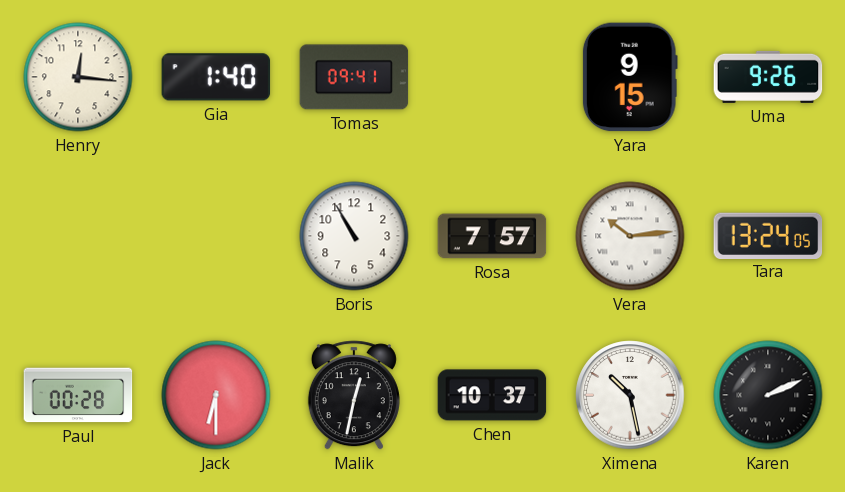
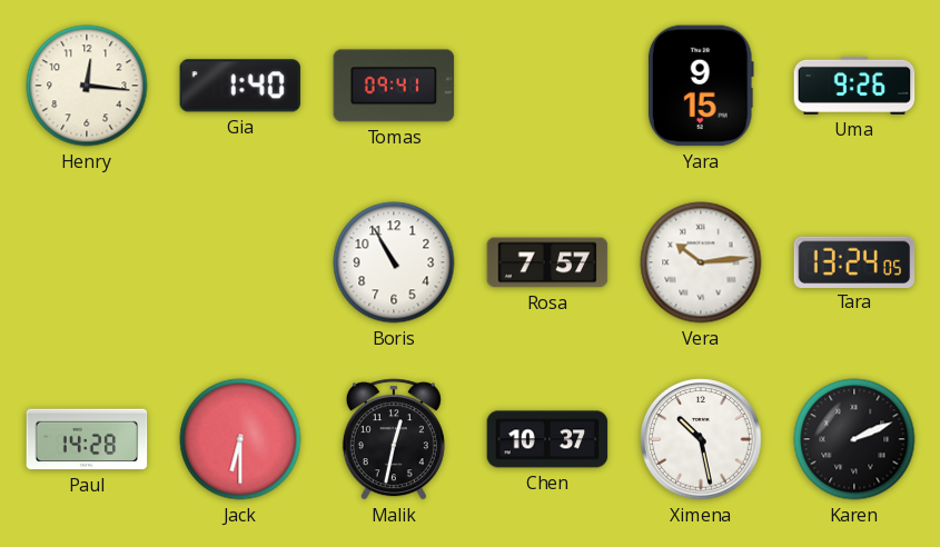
Paul: 00:28 -> 14:28
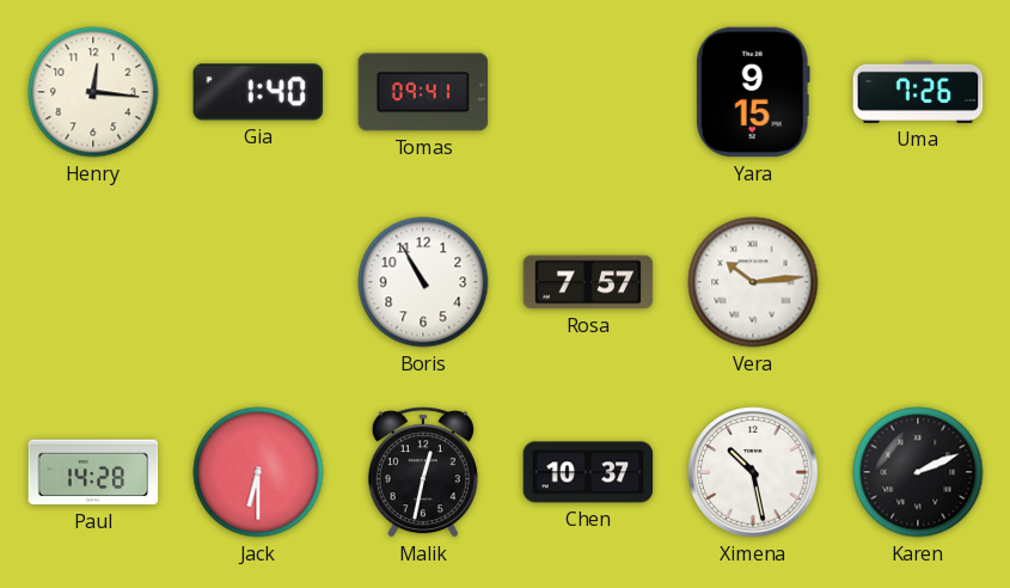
Uma: 9:26 -> 7:26
Tara: 13:24 -> none
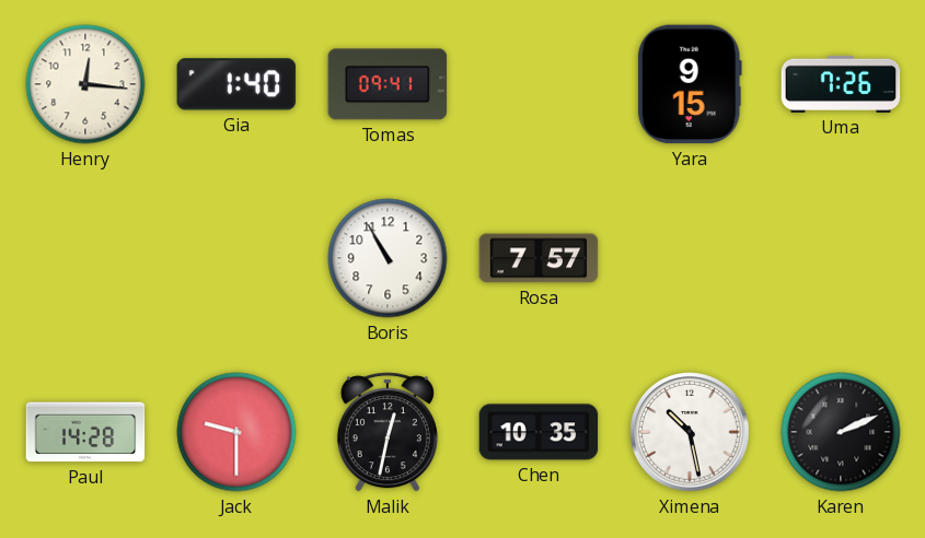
Vera: 10:14 -> none
Jack: 6:30 -> 9:30
Chen: 10:37 -> 10:35
